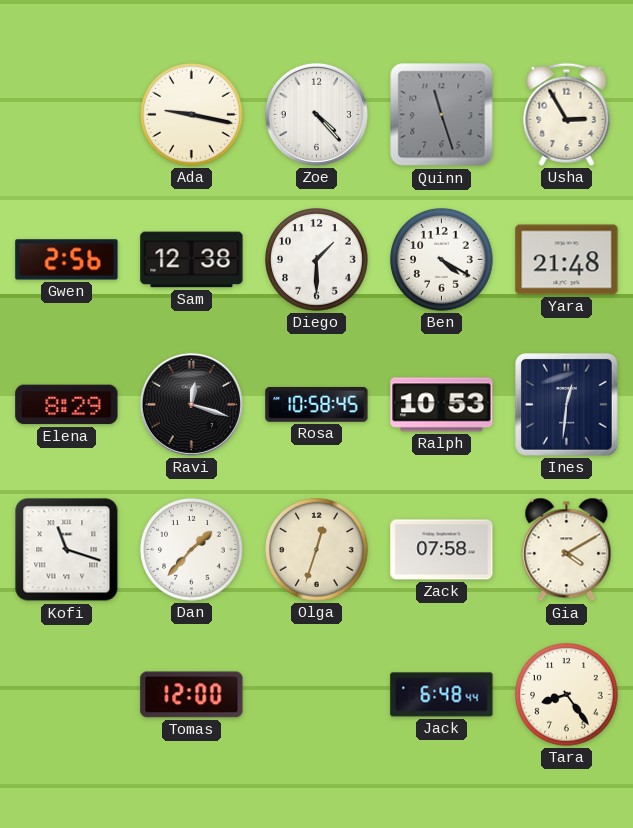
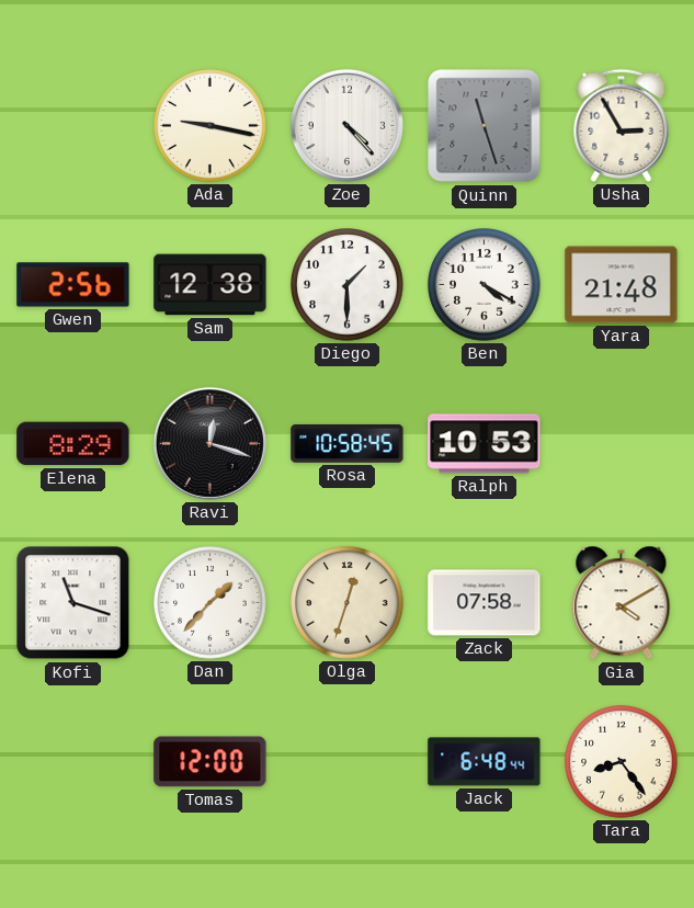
Ines: 12:31 -> none
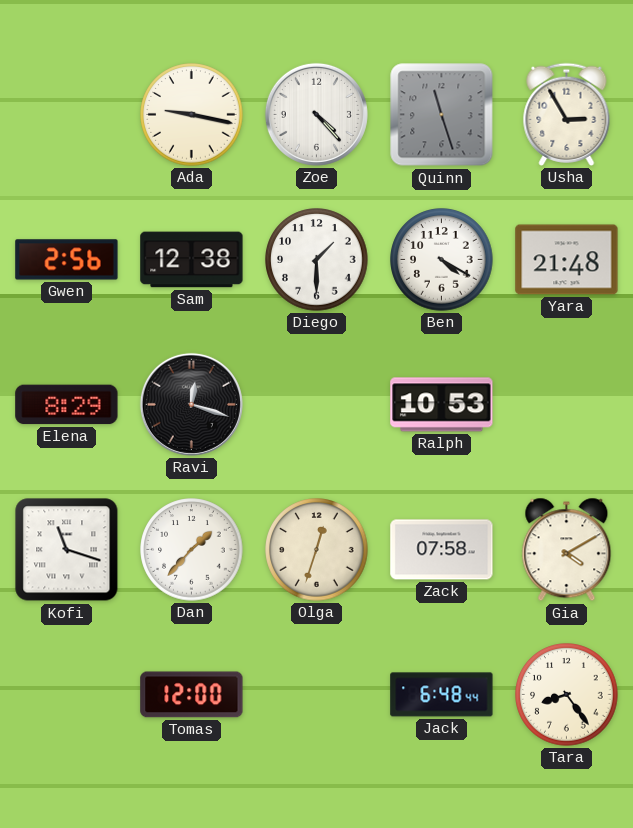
Rosa: 10:58 -> none
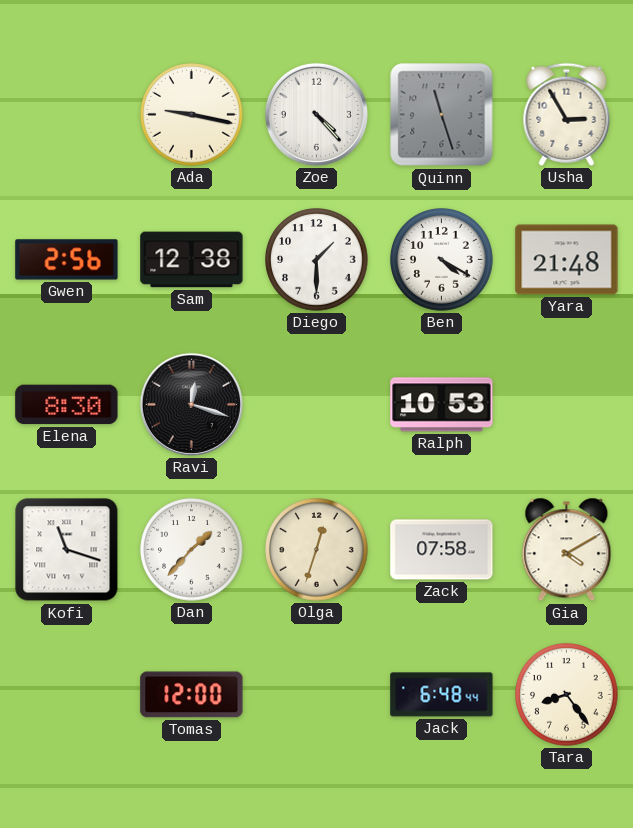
Elena: 8:29 -> 8:30
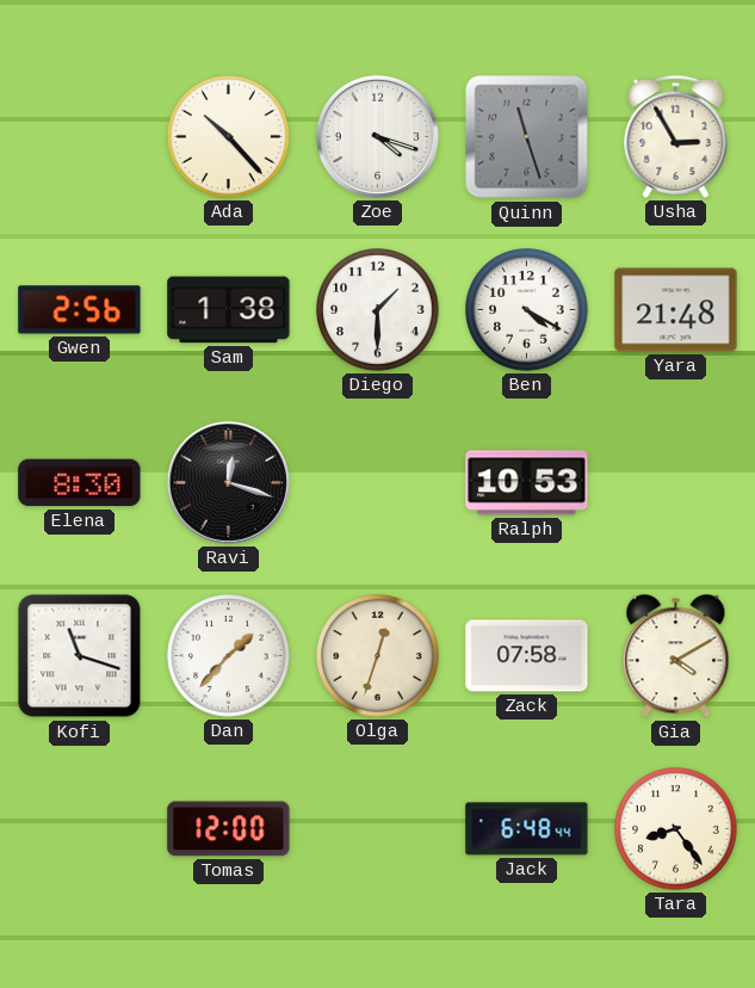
Ada: 9:17 -> 10:23
Zoe: 4:23 -> 4:18
Sam: 12:38 -> 1:38
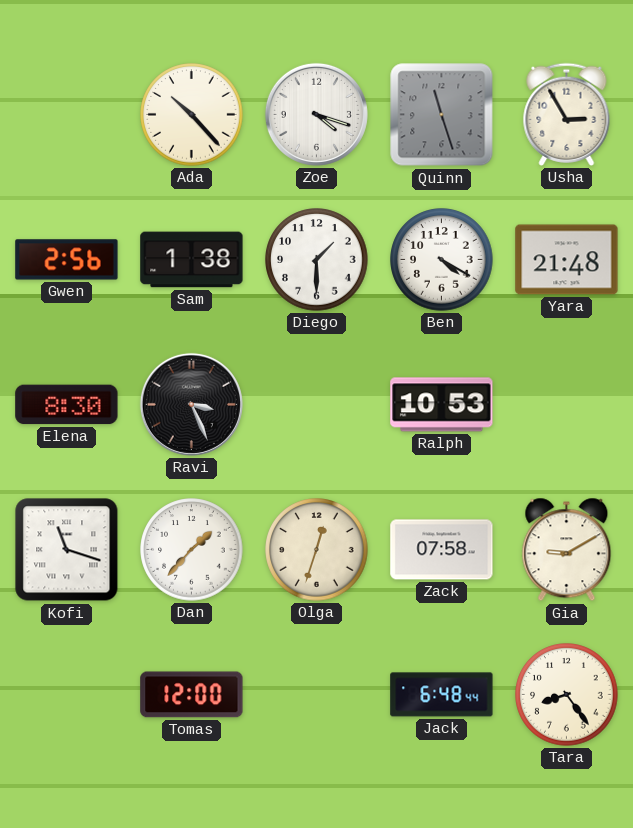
Ravi: 12:18 -> 3:26
Gia: 4:10 -> 9:10
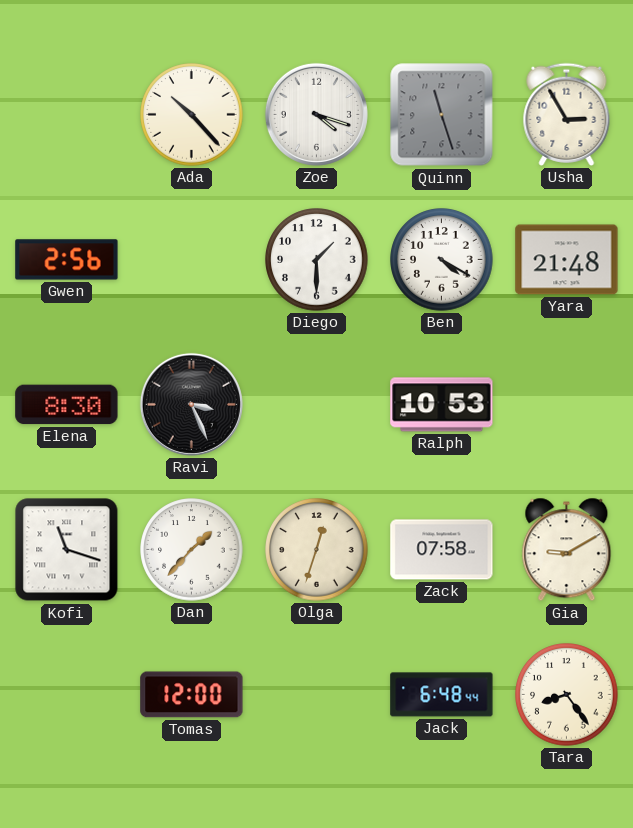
Sam: 1:38 -> none
